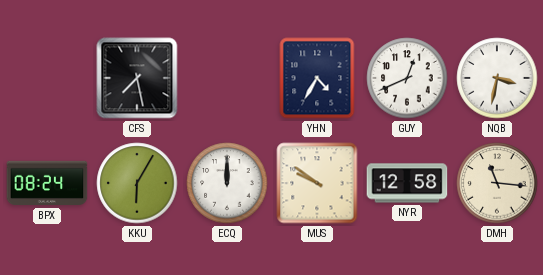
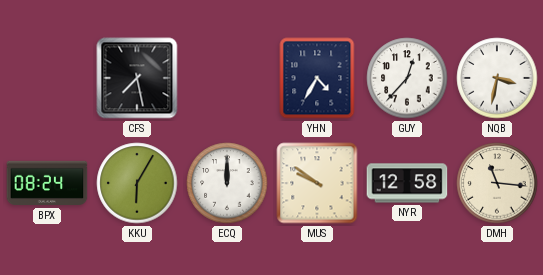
GUY: 12:41 -> 12:37
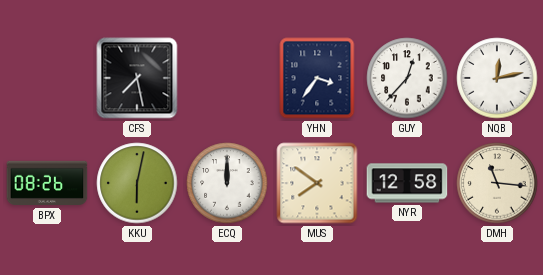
YHN: 4:35 -> 3:36
NQB: 3:32 -> 12:13
BPX: 08:24 -> 08:26
KKU: 6:05 -> 6:02
MUS: 9:51 -> 7:51
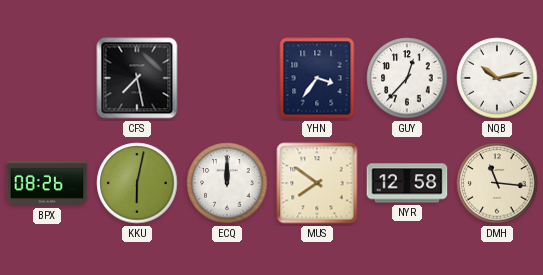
NQB: 12:13 -> 10:13
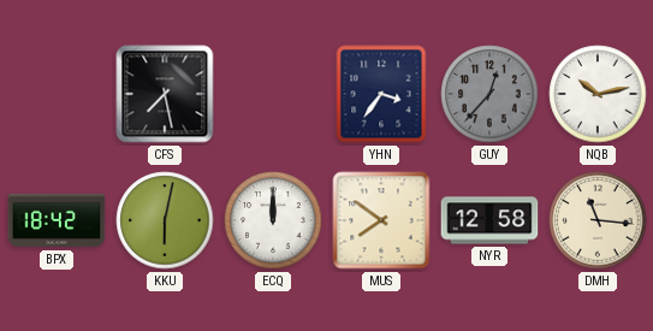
GUY dial: white -> grey
BPX: 08:26 -> 18:42
